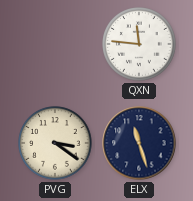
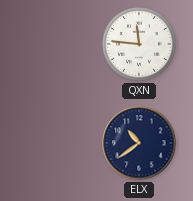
PVG: 3:21 -> none
ELX: 11:27 -> 10:39
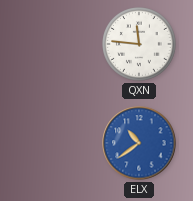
ELX dial: navy -> blue
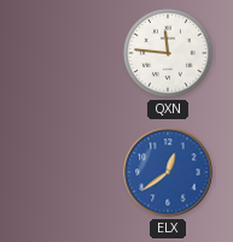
ELX: 10:39 -> 12:39
